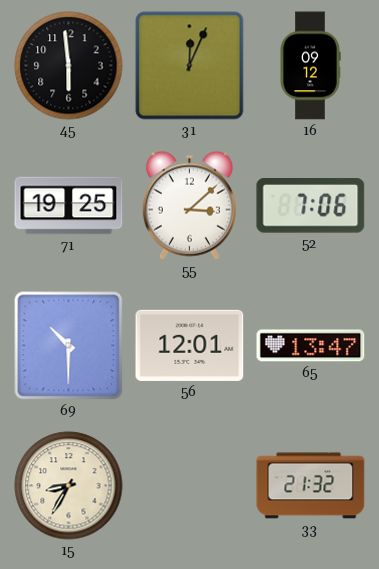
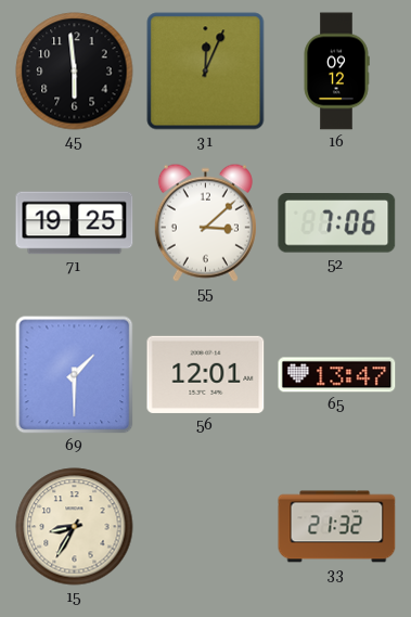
69: 10:30 -> 1:30
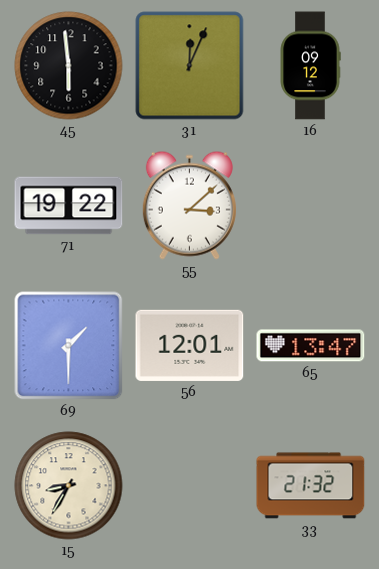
71: 19:25 -> 19:22
52: 7:06 -> none
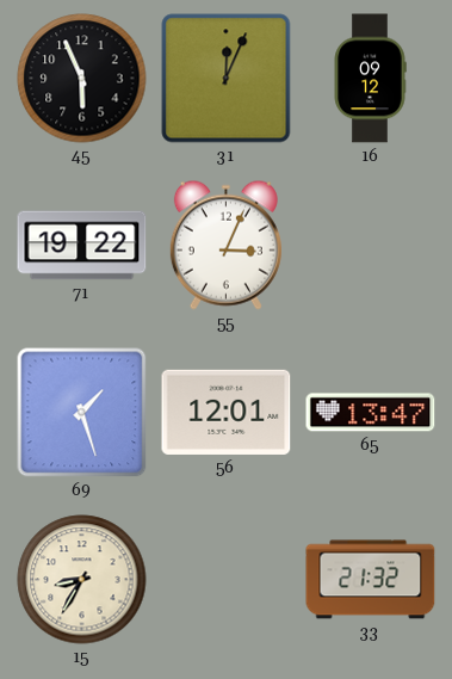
45: 5:59 -> 5:56
55: 3:08 -> 3:04
69: 1:30 -> 1:27
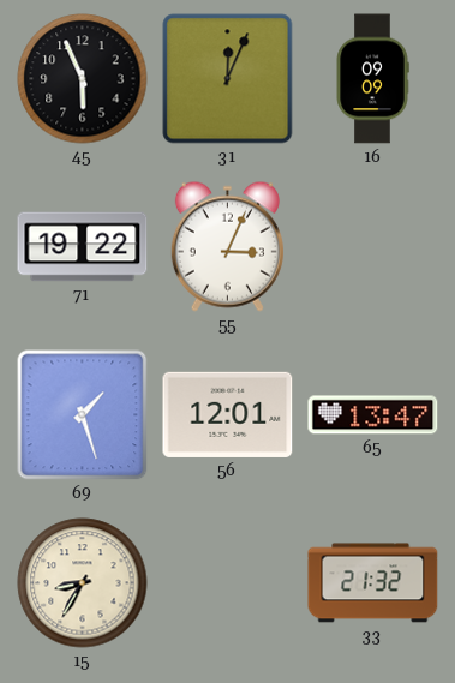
16: 09:12 -> 09:09
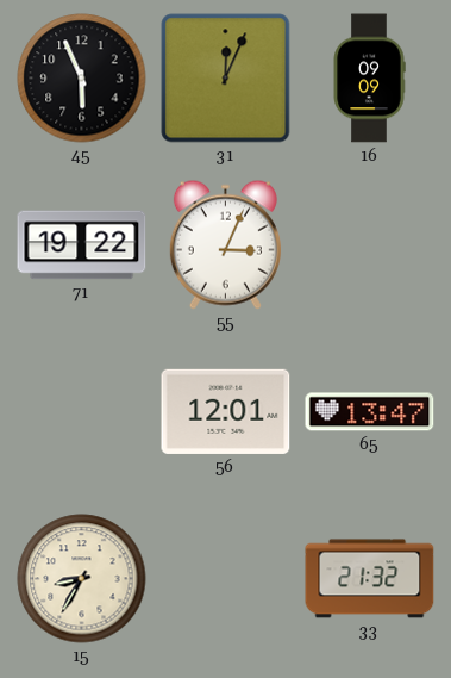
69: 1:27 -> none
